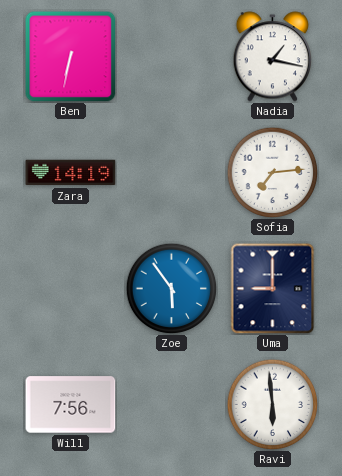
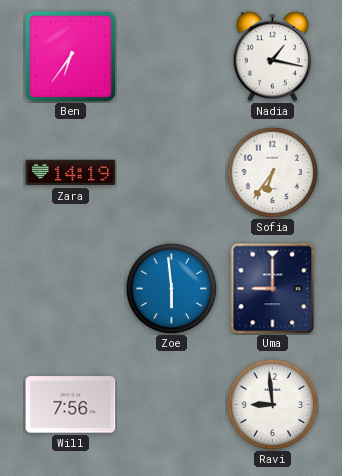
Ben: 6:32 -> 6:36
Sofia: 7:14 -> 6:36
Zoe: 5:54 -> 5:59
Ravi: 5:59 -> 8:59
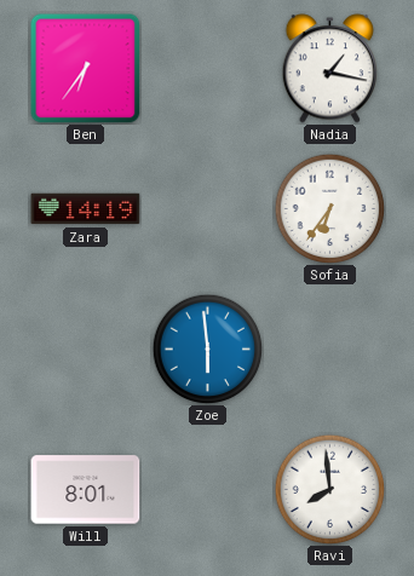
Uma: 9:00 -> none
Will: 7:56 -> 8:01
Ravi: 8:59 -> 7:59
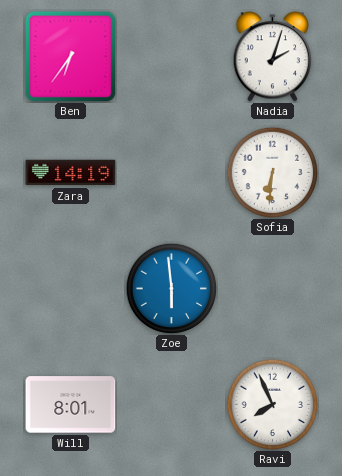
Nadia: 1:17 -> 2:03
Sofia: 6:36 -> 6:31
Ravi: 7:59 -> 7:56
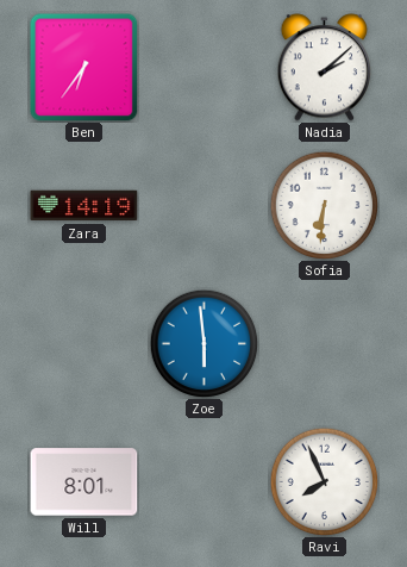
Nadia: 2:03 -> 2:08
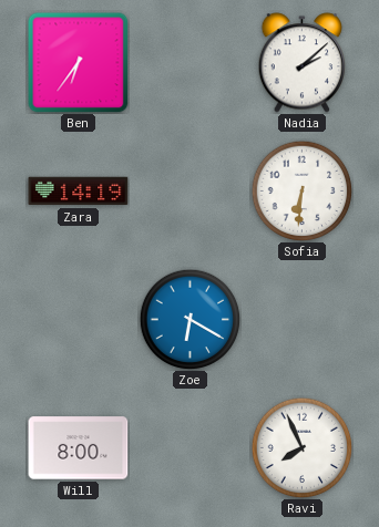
Zoe: 5:59 -> 6:20
Will: 8:01 -> 8:00
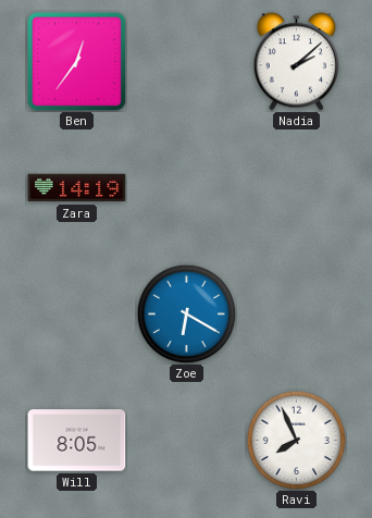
Ben: 6:36 -> 12:36
Sofia: 6:31 -> none
Will: 8:00 -> 8:05
